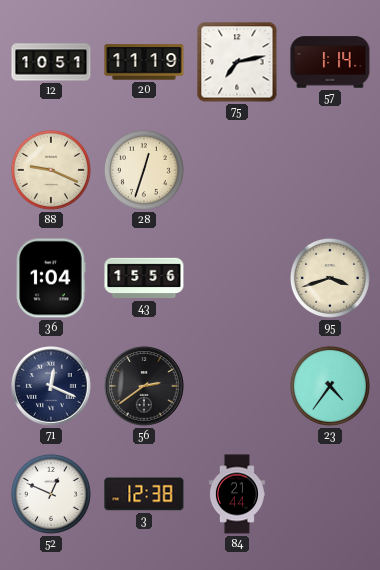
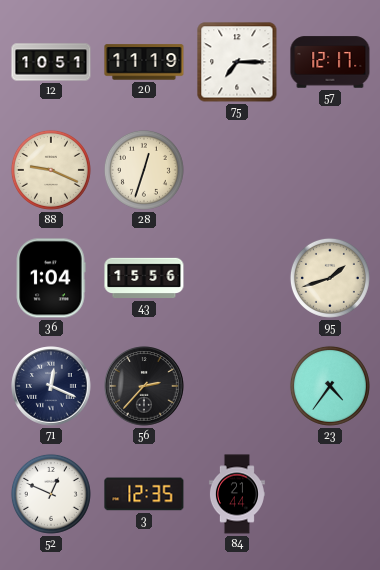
75: 7:13 -> 7:15
57: 1:14 -> 12:17
95: 3:42 -> 1:42
56: 2:39 -> 2:37
3: 12:38 -> 12:35
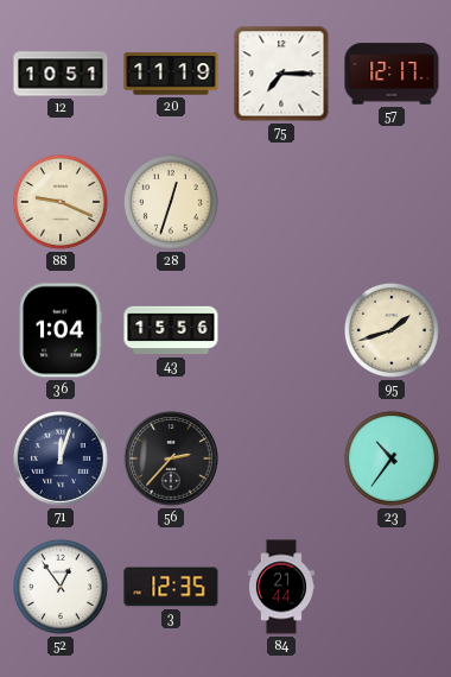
71: 12:19 -> 12:03
23: 4:36 -> 10:36
52: 12:49 -> 12:54
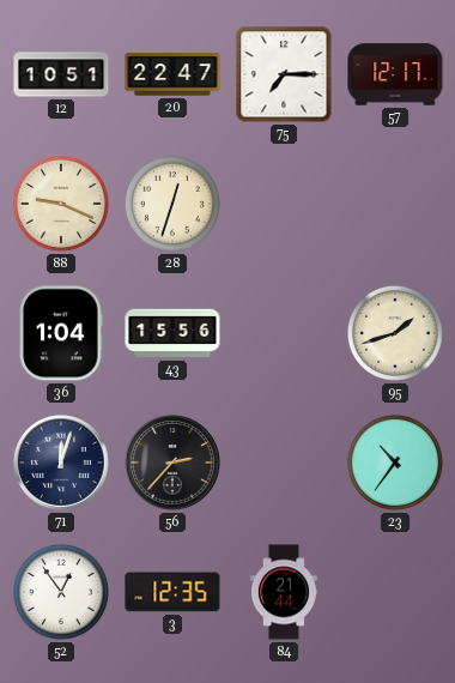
20: 11:19 -> 22:47
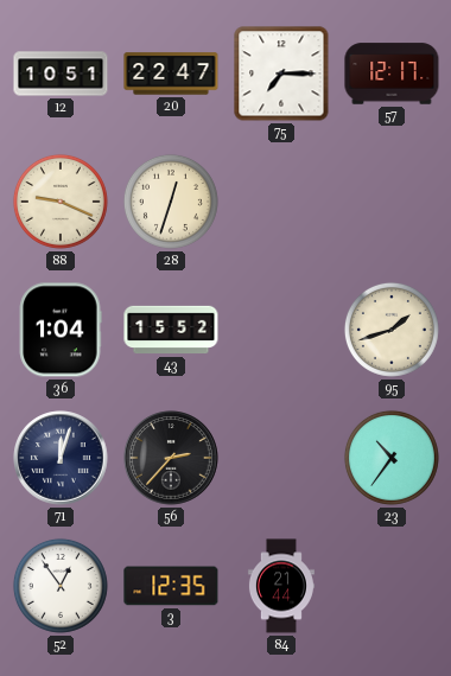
43: 15:56 -> 15:52
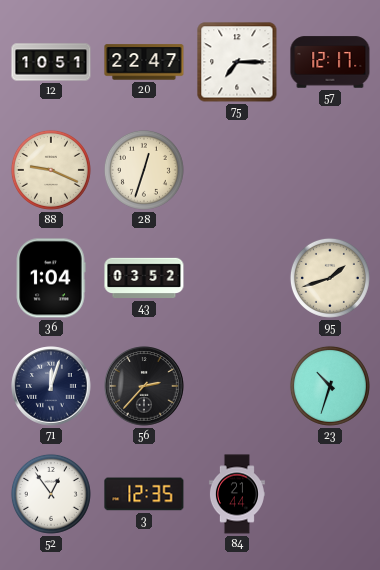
43: 15:52 -> 03:52
23: 10:36 -> 10:33
